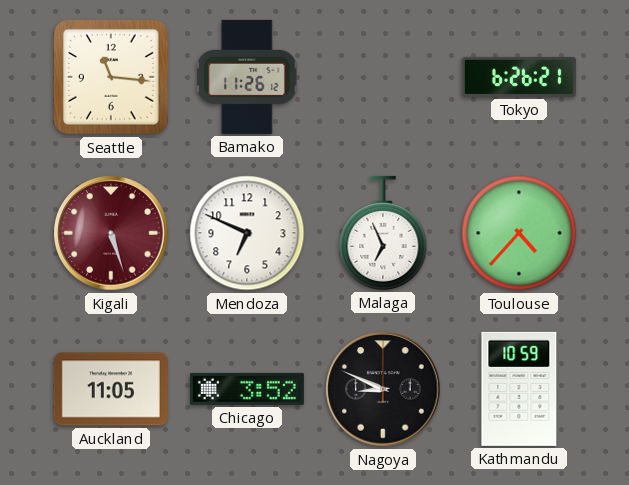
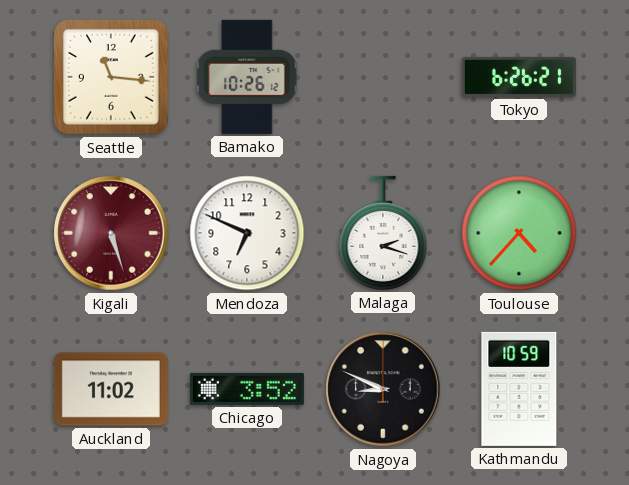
Bamako: 11:26 -> 10:26
Malaga: 6:56 -> 2:18
Auckland: 11:05 -> 11:02
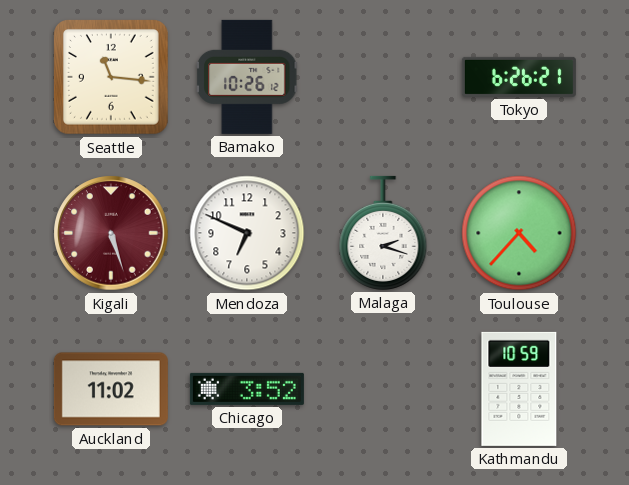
Nagoya: 8:49 -> none
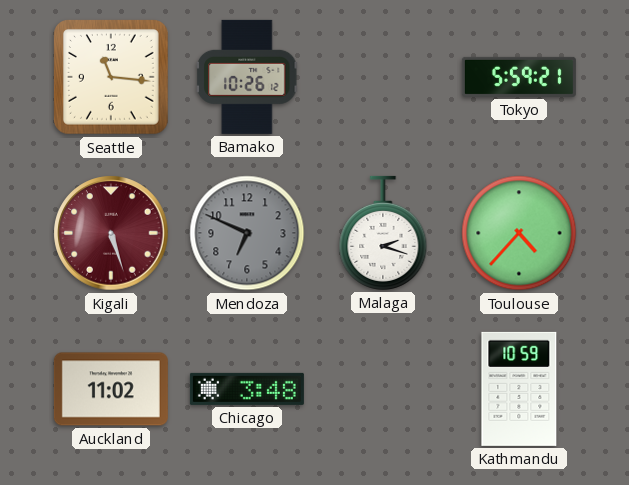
Tokyo: 6:26 -> 5:59
Mendoza dial: white -> grey
Chicago: 3:52 -> 3:48
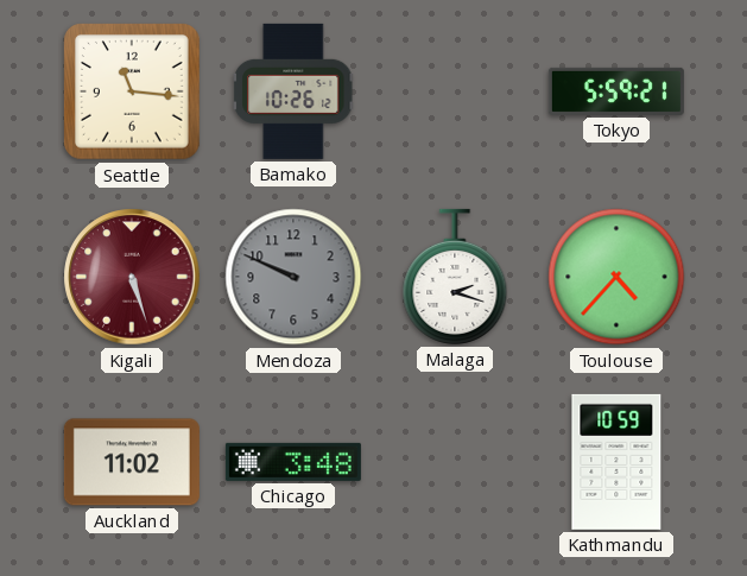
Mendoza: 6:49 -> 9:49
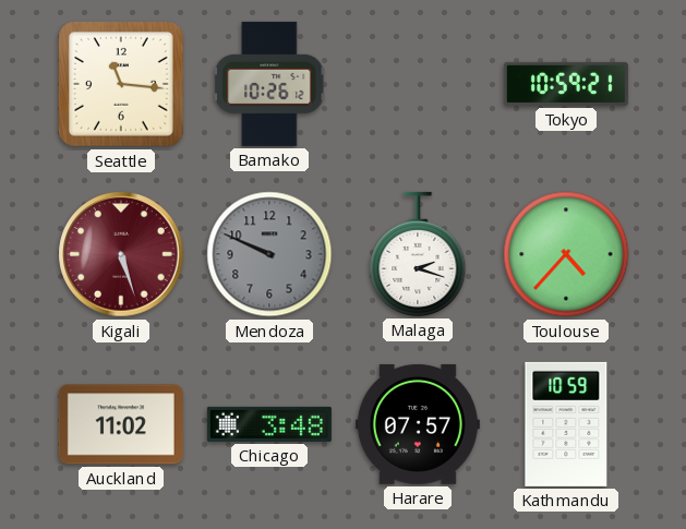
Tokyo: 5:59 -> 10:59
Harare: none -> 07:57
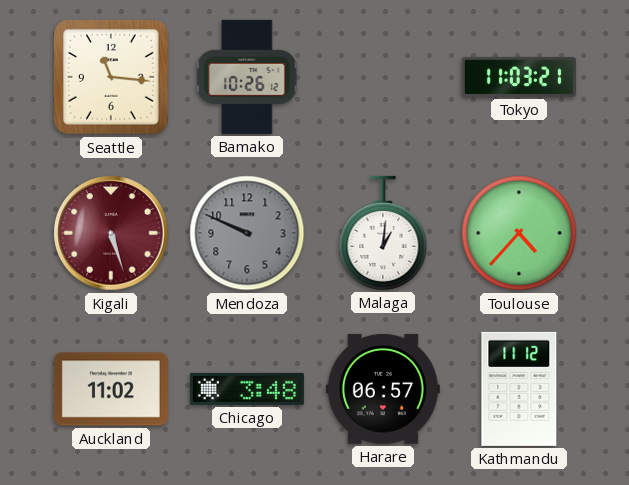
Tokyo: 10:59 -> 11:03
Malaga: 2:18 -> 1:01
Harare: 07:57 -> 06:57
Kathmandu: 10:59 -> 11:12
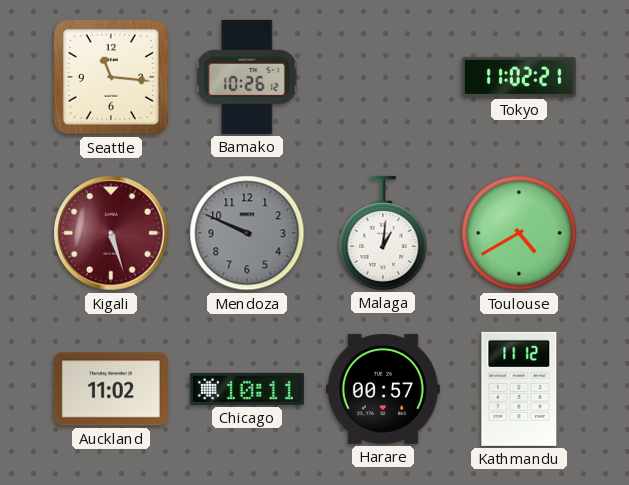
Tokyo: 11:03 -> 11:02
Toulouse: 4:37 -> 4:40
Chicago: 3:48 -> 10:11
Harare: 06:57 -> 00:57
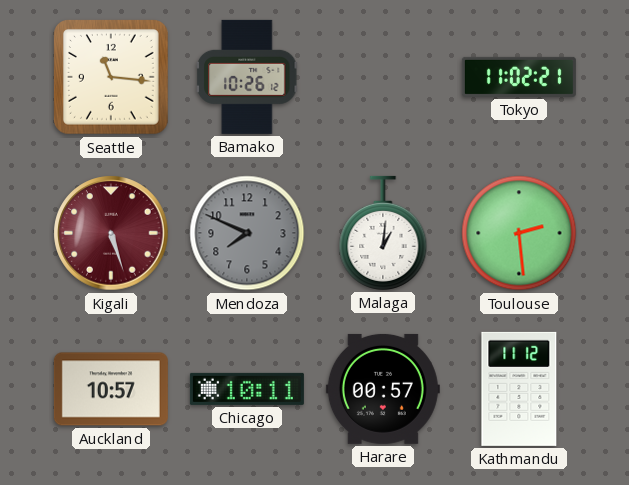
Mendoza: 9:49 -> 7:49
Toulouse: 4:40 -> 2:29
Auckland: 11:02 -> 10:57
